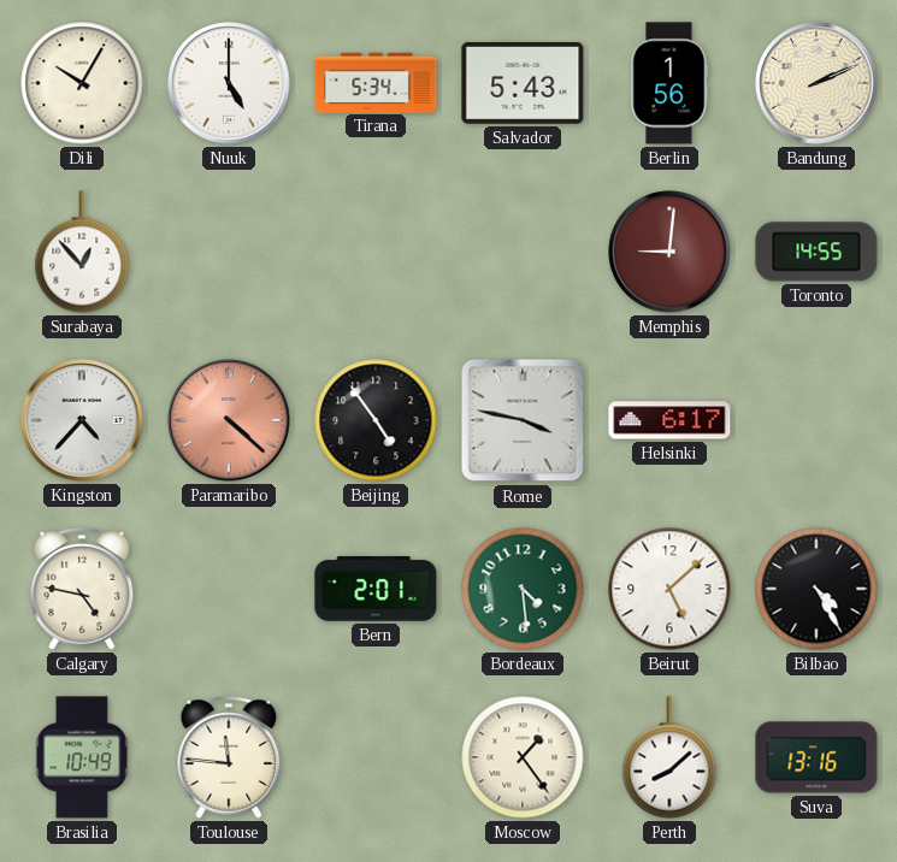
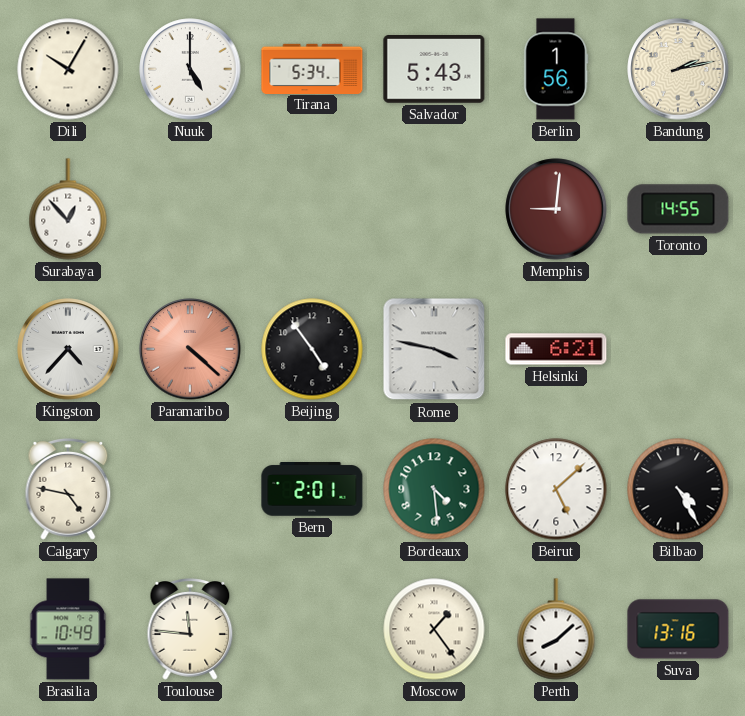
Bandung: 2:11 -> 2:13
Helsinki: 6:17 -> 6:21
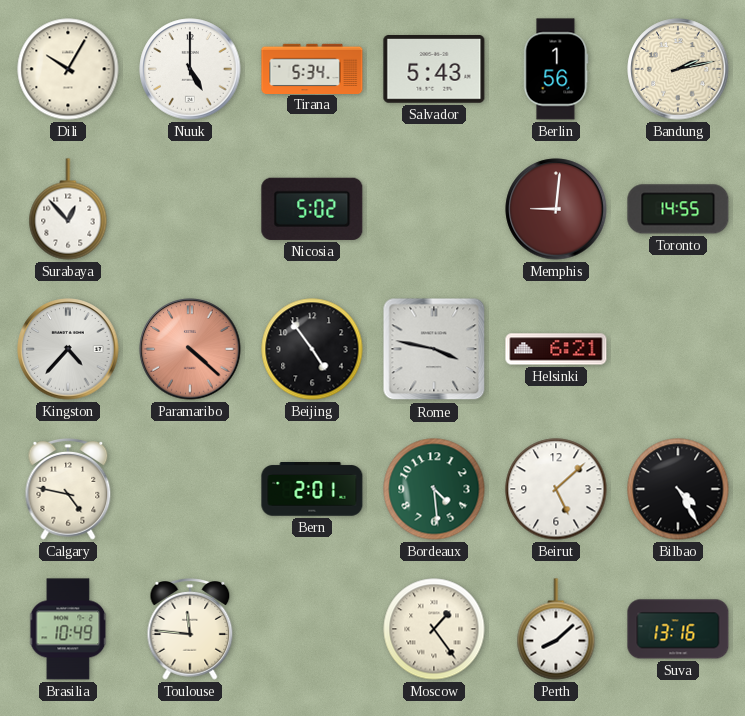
Nicosia: none -> 5:02
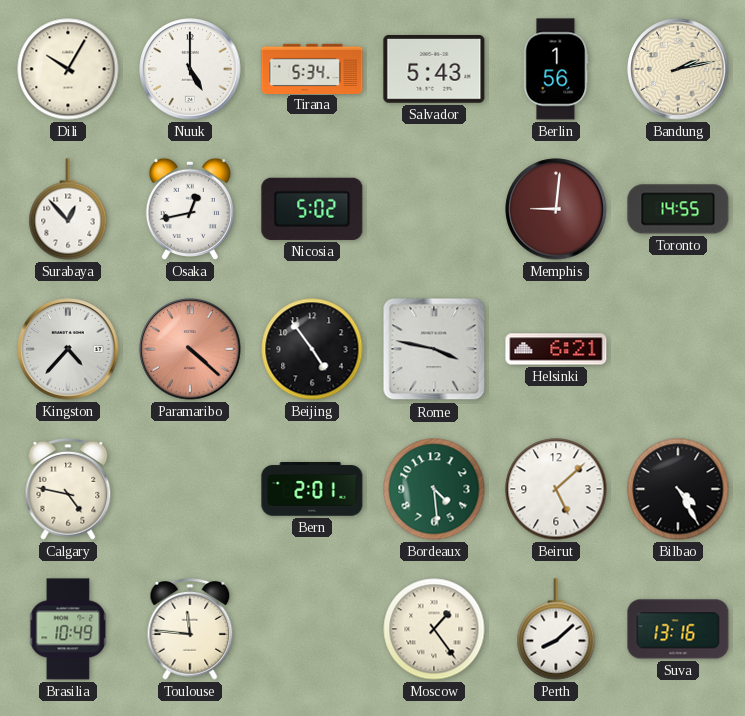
Osaka: none -> 12:43
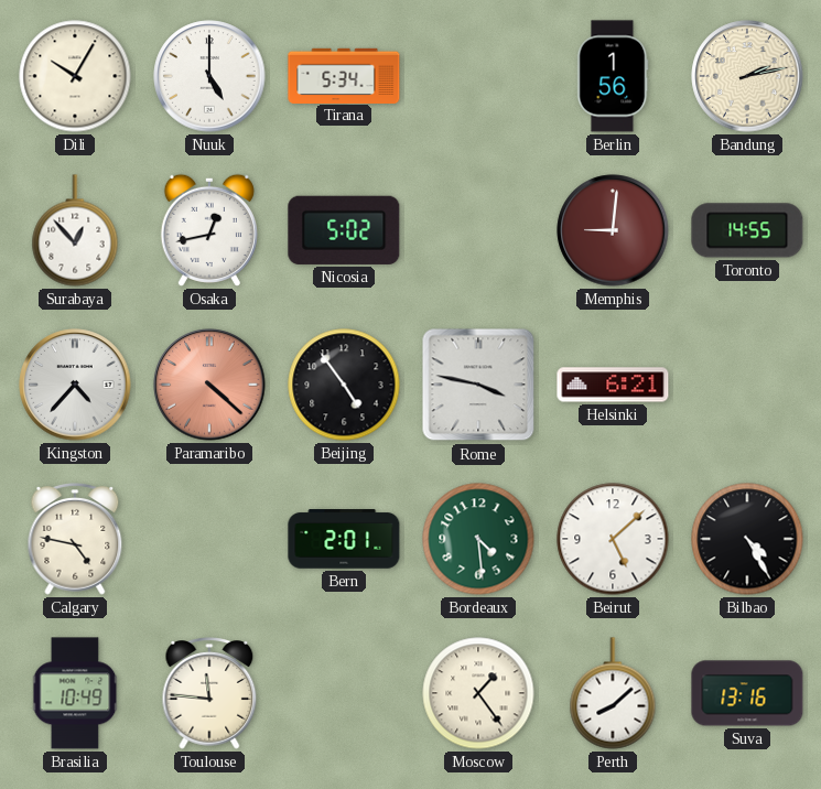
Salvador: 5:43 -> none
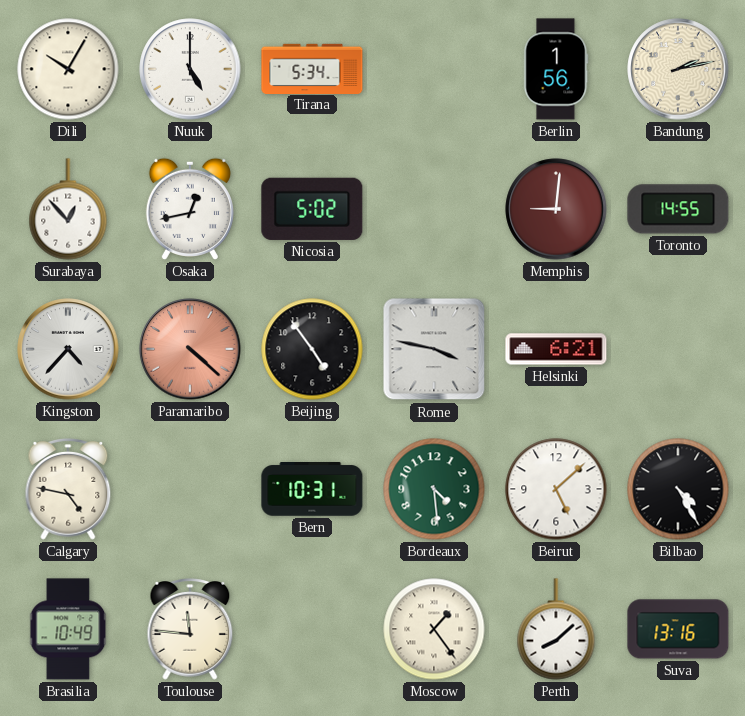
Bern: 2:01 -> 10:31
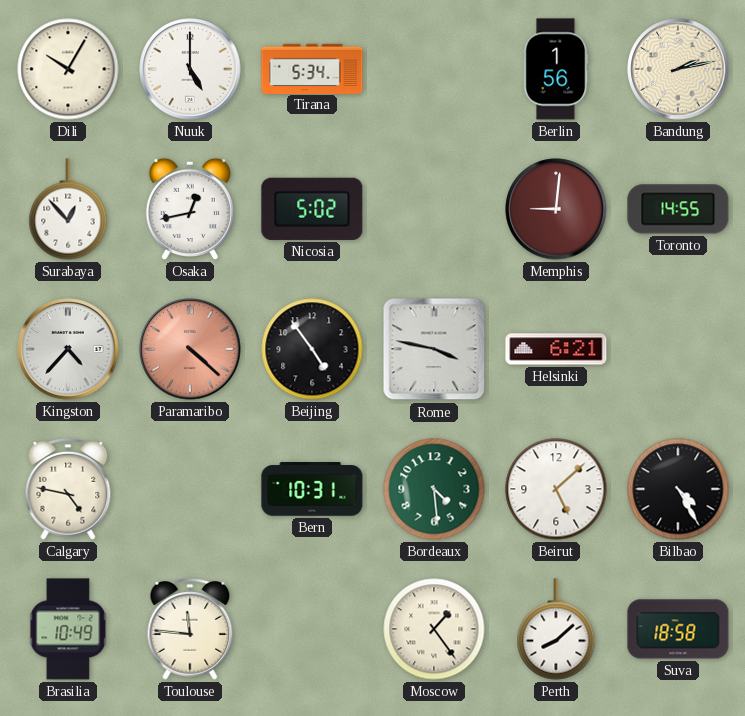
Suva: 13:16 -> 18:58
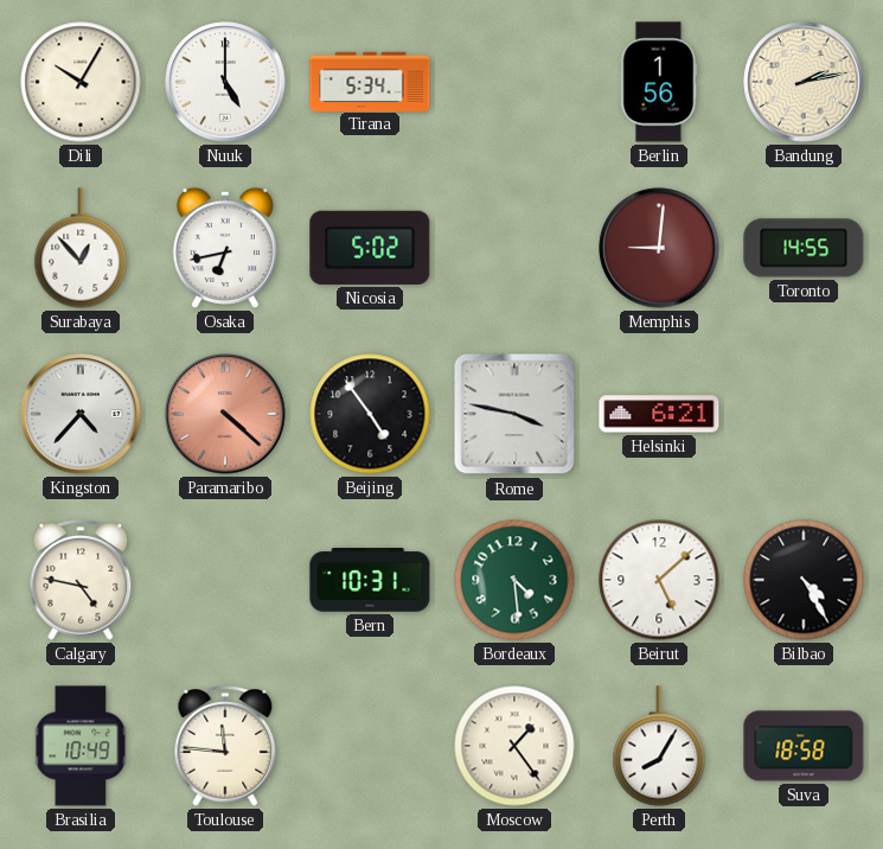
Osaka: 12:43 -> 6:43
Perth: 8:08 -> 8:05
